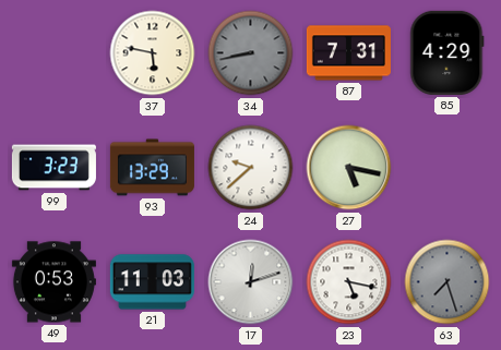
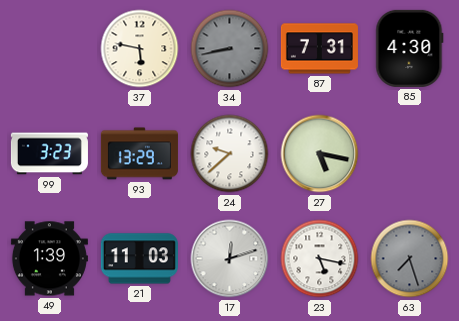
85: 4:29 -> 4:30
49: 0:53 -> 1:39
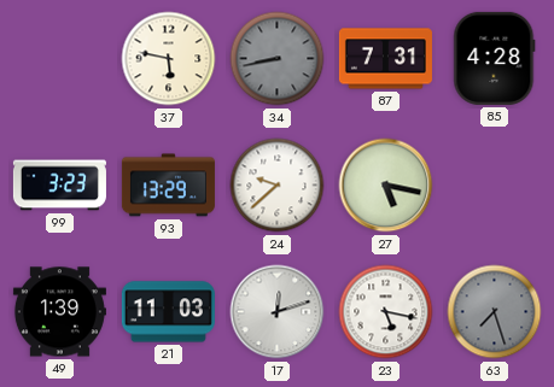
85: 4:30 -> 4:28
